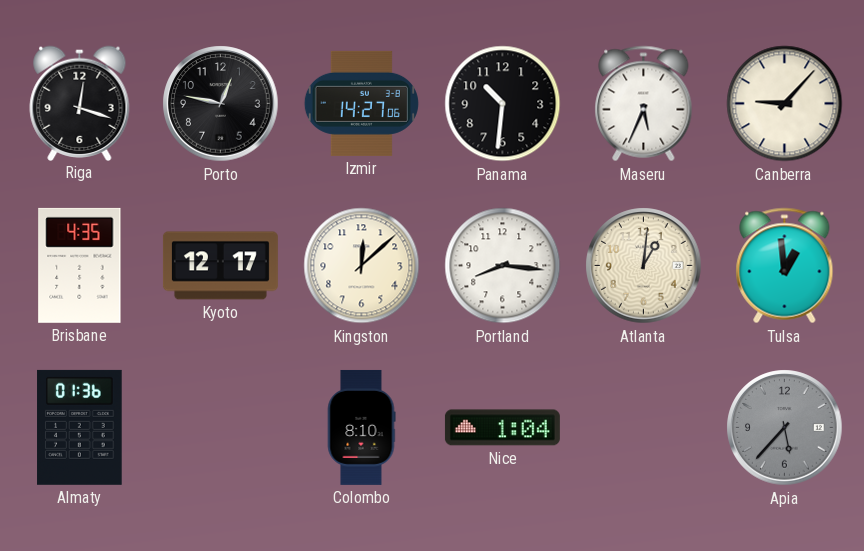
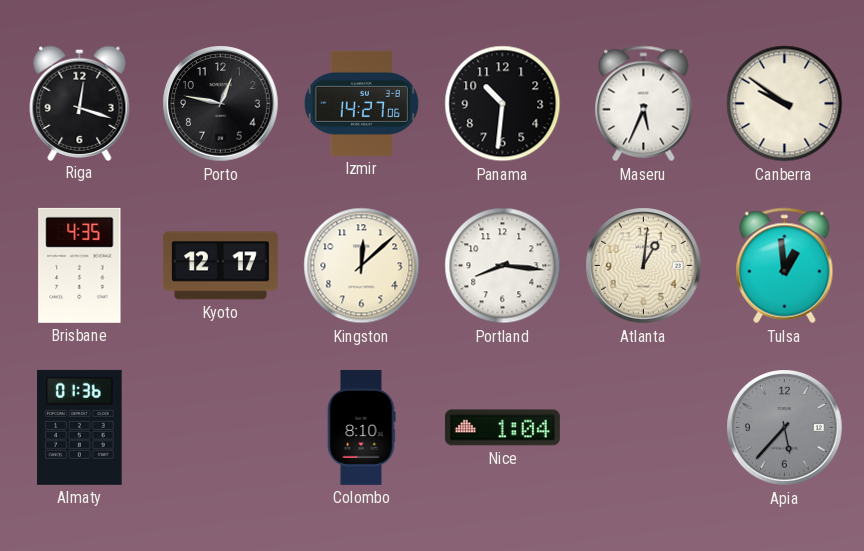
Canberra: 9:07 -> 9:51
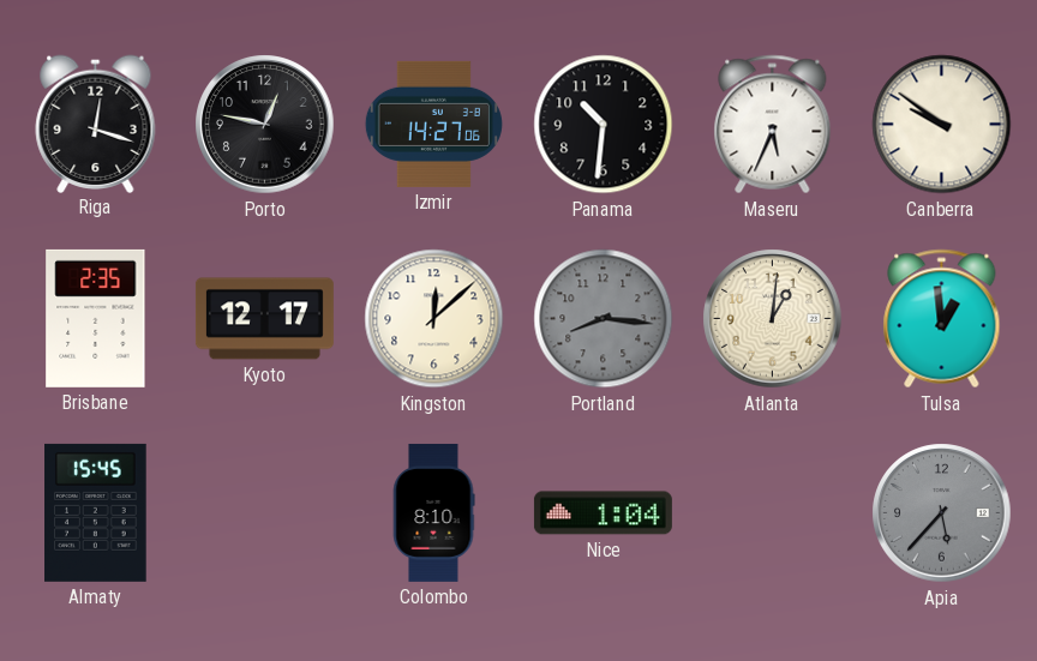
Brisbane: 4:35 -> 2:35
Portland dial: white -> grey
Almaty: 01:36 -> 15:45
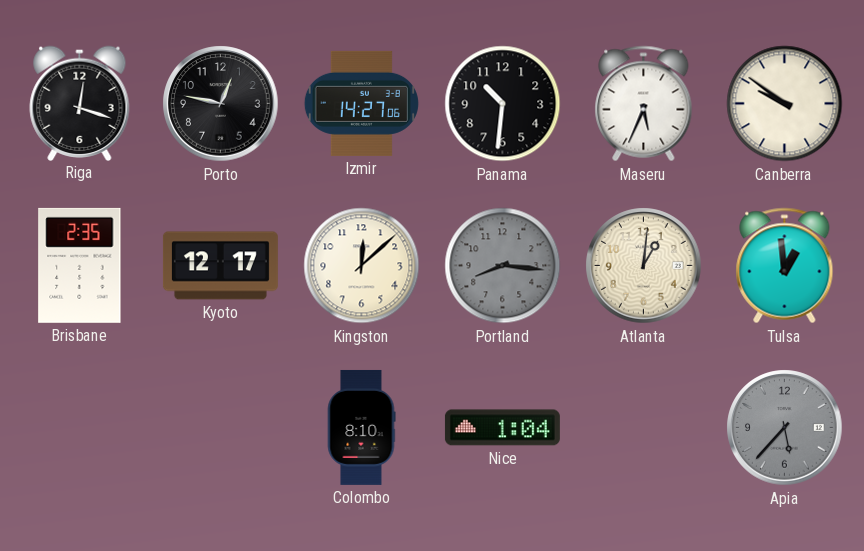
Almaty: 15:45 -> none
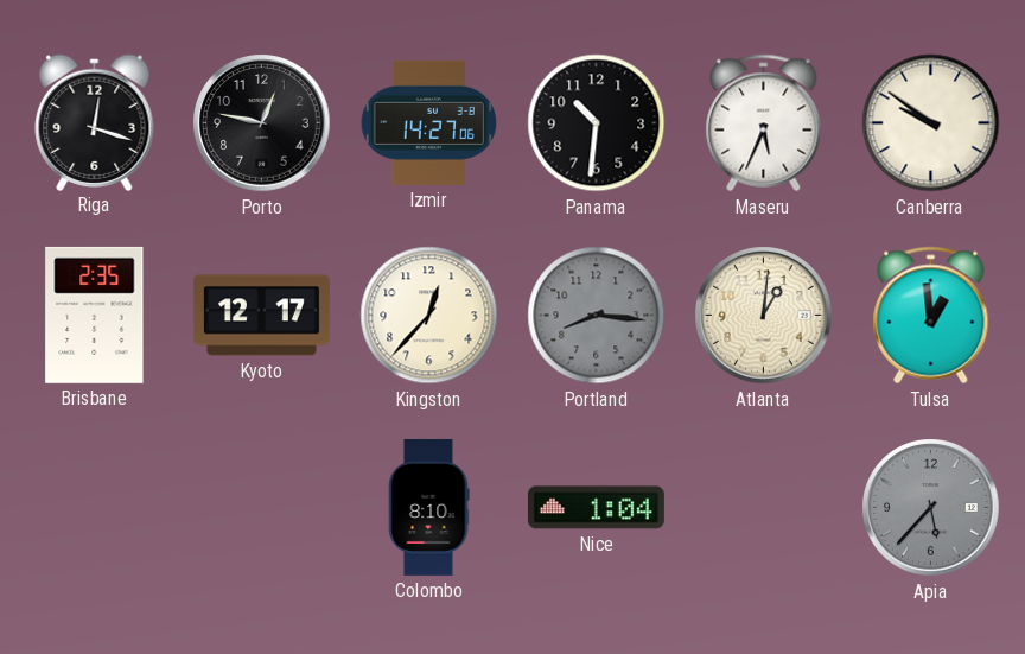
Kingston: 12:08 -> 12:37
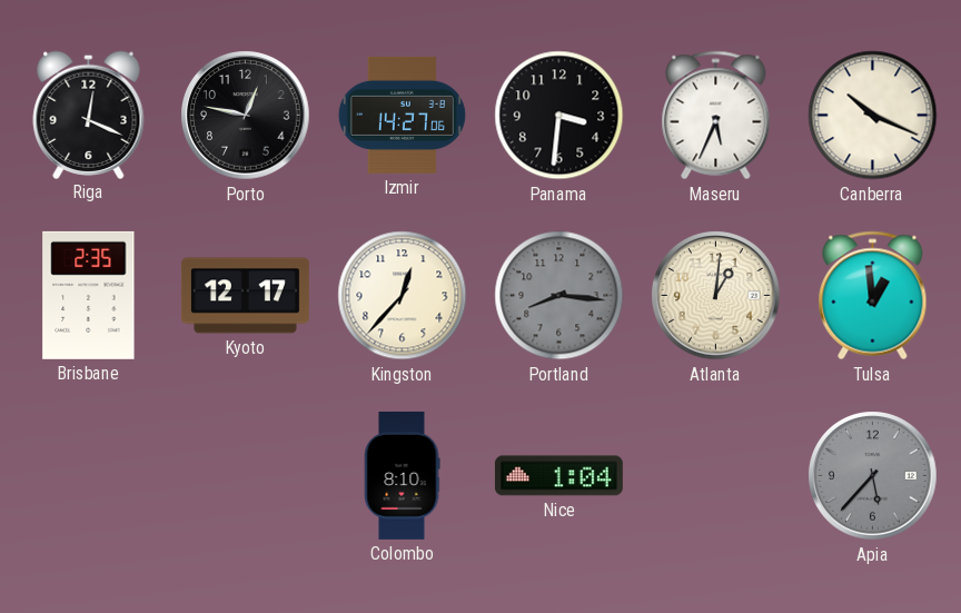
Riga: 12:18 -> 12:19
Panama: 10:31 -> 3:31
Canberra: 9:51 -> 10:19
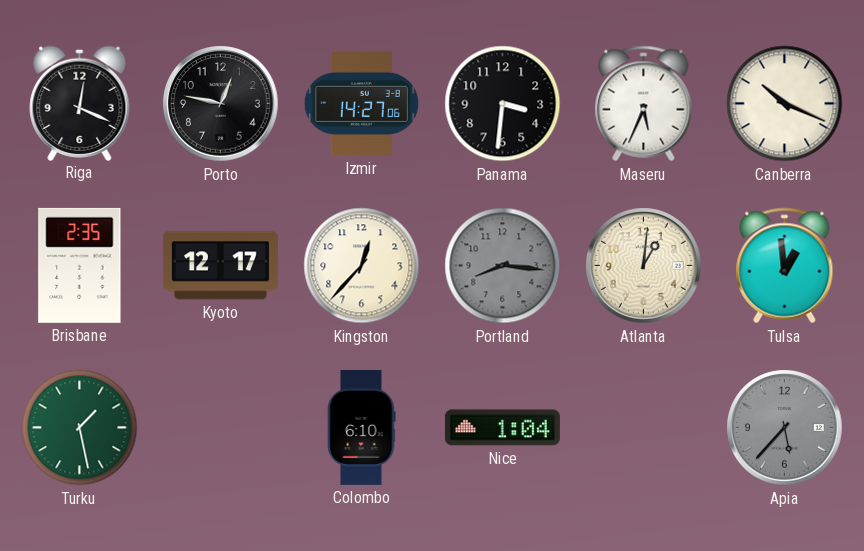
Turku: none -> 1:28
Colombo: 8:10 -> 6:10
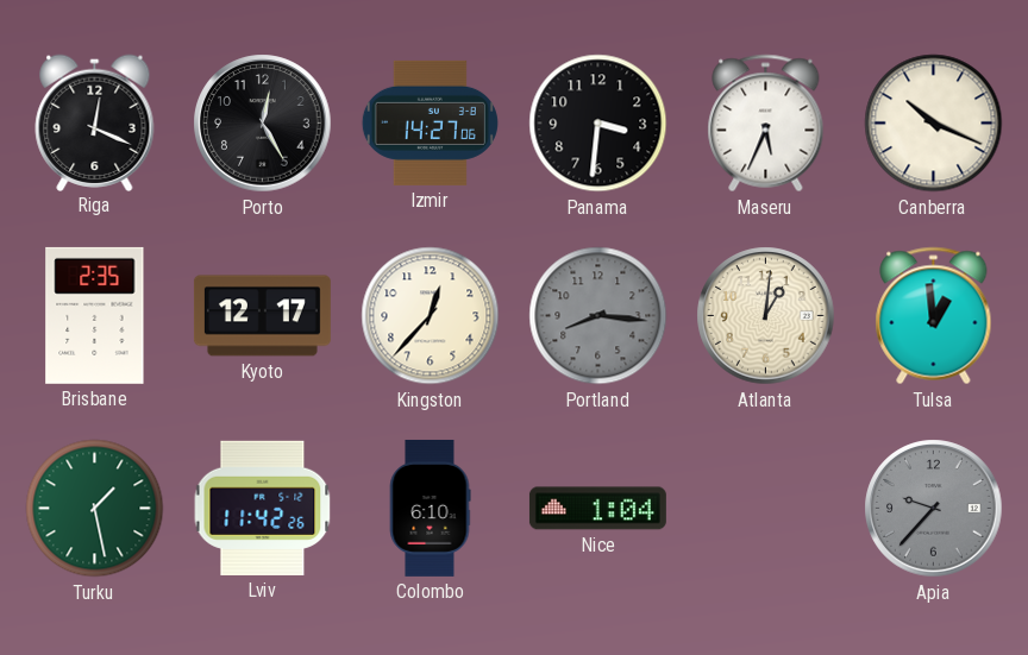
Porto: 12:47 -> 12:25
Lviv: none -> 11:42
Apia: 5:37 -> 9:37
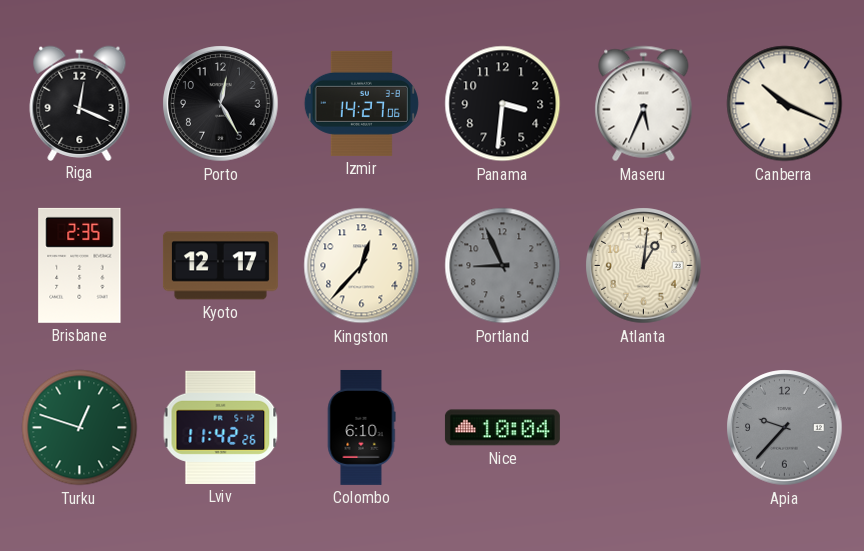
Portland: 8:16 -> 8:56
Tulsa: 12:59 -> none
Turku: 1:28 -> 12:48
Nice: 1:04 -> 10:04
